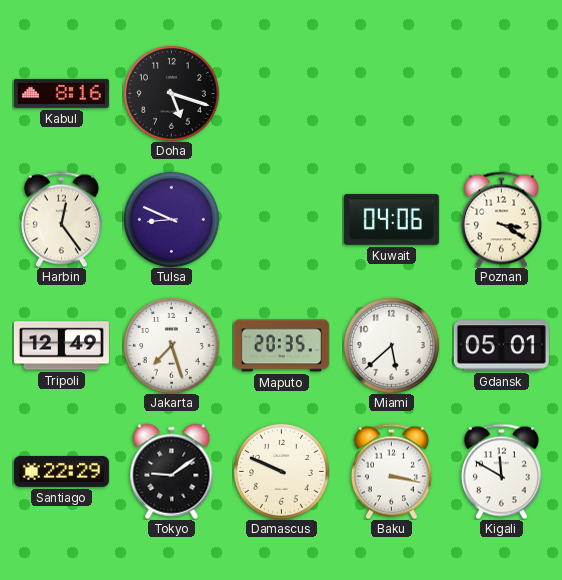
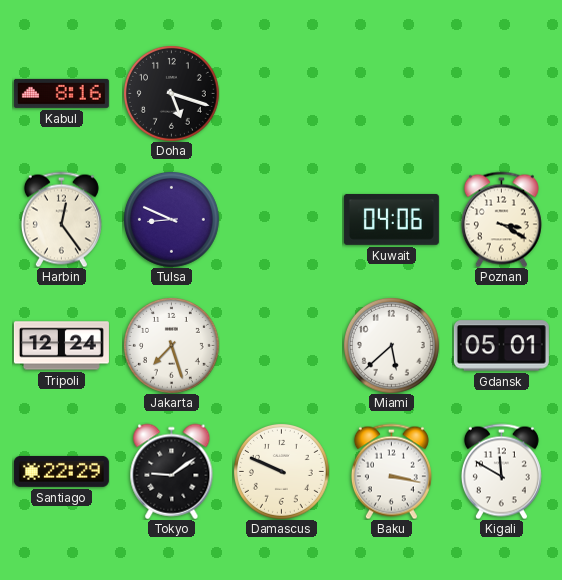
Tripoli: 12:49 -> 12:24
Maputo: 20:35 -> none
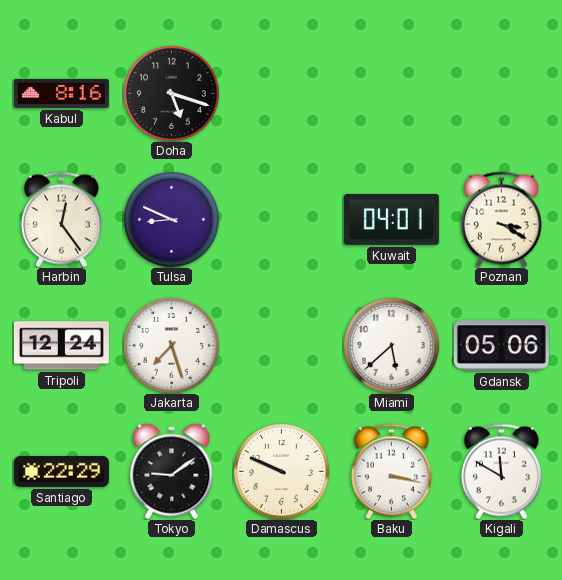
Kuwait: 04:06 -> 04:01
Gdansk: 05:01 -> 05:06
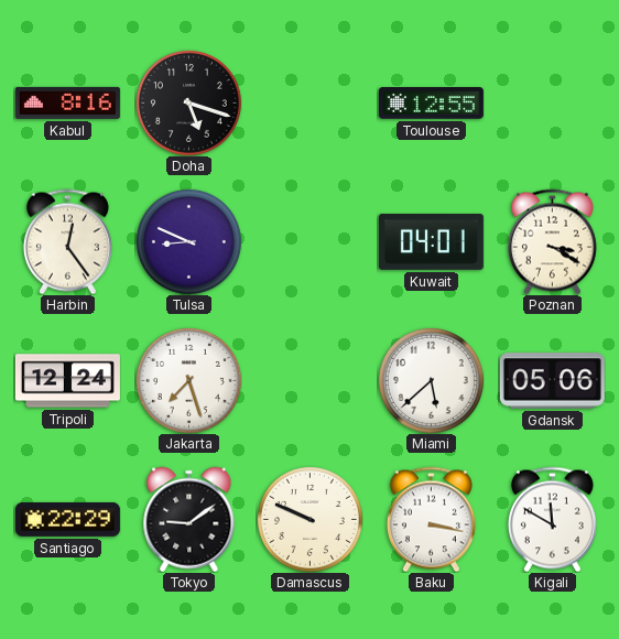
Toulouse: none -> 12:55
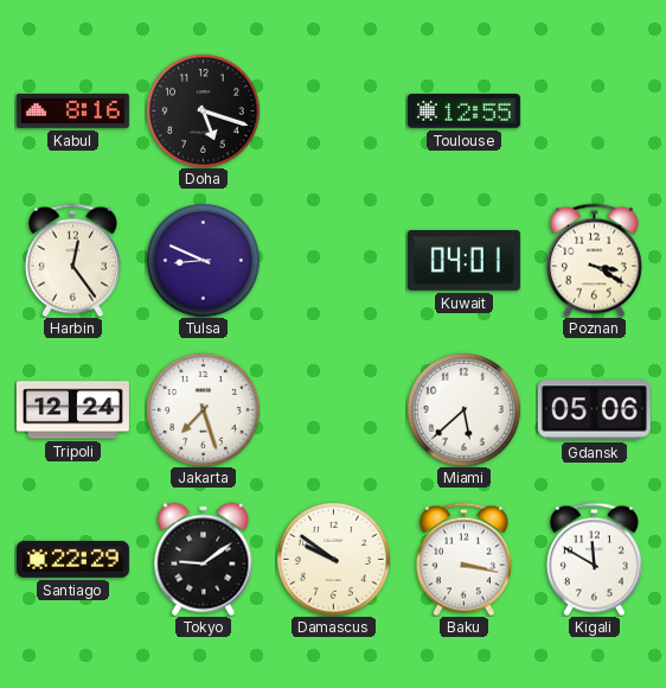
Damascus: 9:49 -> 9:51
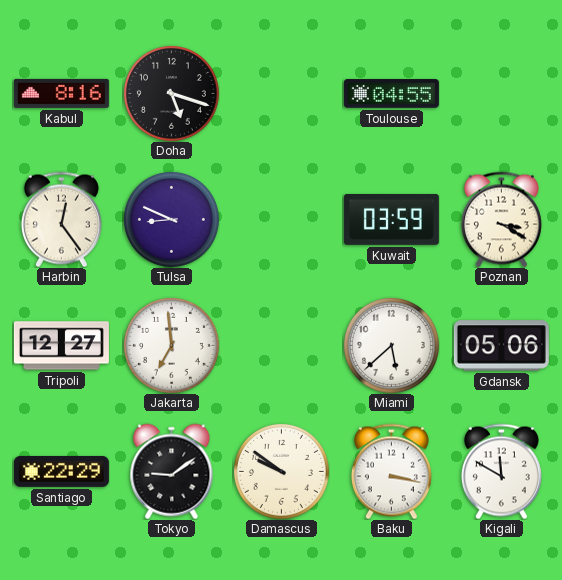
Toulouse: 12:55 -> 04:55
Kuwait: 04:01 -> 03:59
Tripoli: 12:24 -> 12:27
Jakarta: 7:27 -> 6:59
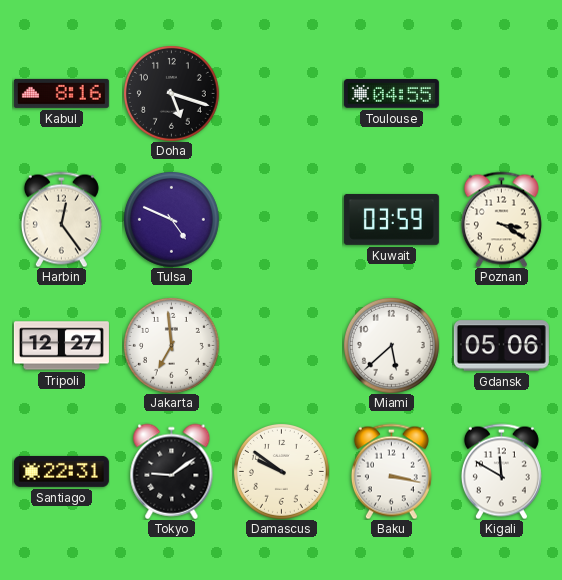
Tulsa: 8:49 -> 4:49
Santiago: 22:29 -> 22:31
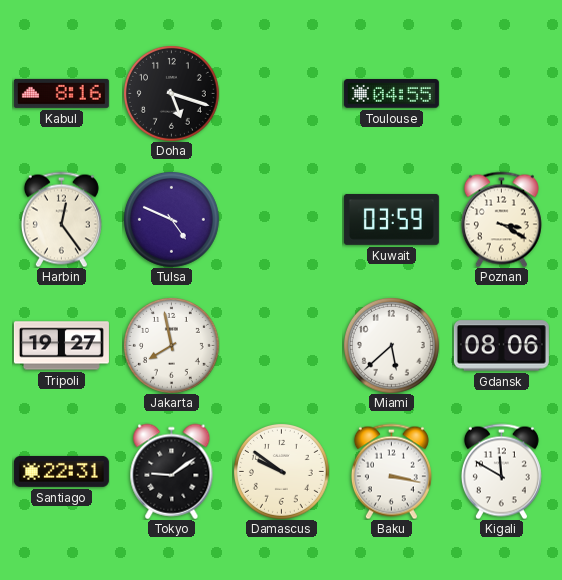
Tripoli: 12:27 -> 19:27
Jakarta: 6:59 -> 7:58
Gdansk: 05:06 -> 08:06
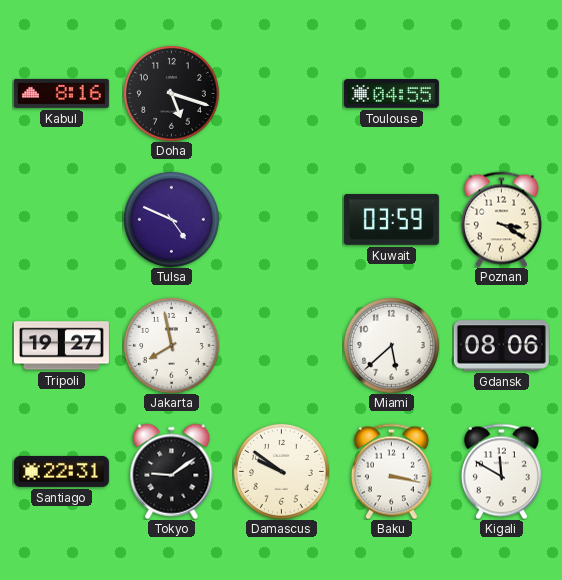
Harbin: 12:24 -> none
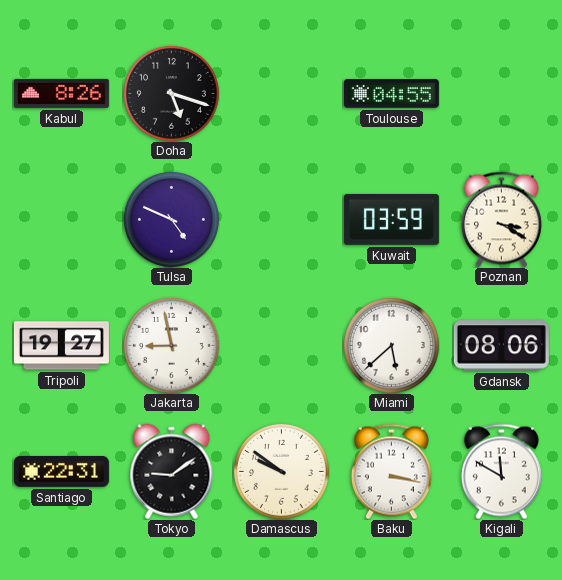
Kabul: 8:16 -> 8:26
Jakarta: 7:58 -> 8:58
